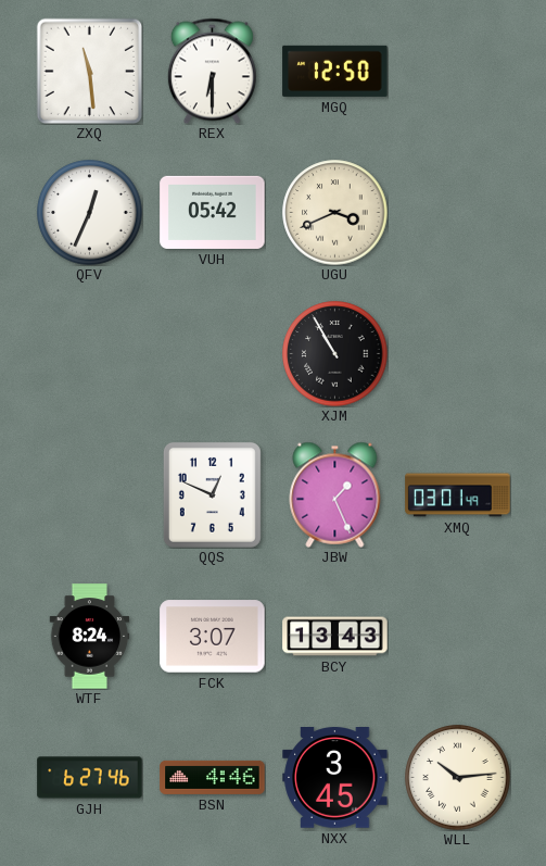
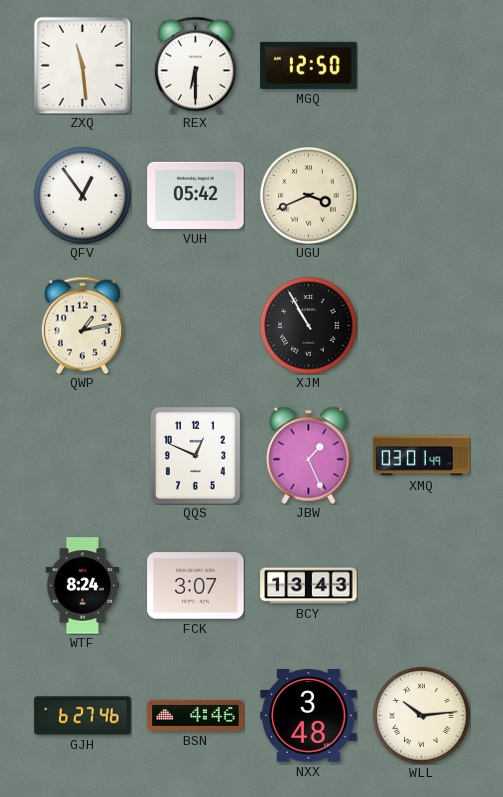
QFV: 12:34 -> 12:54
QWP: none -> 1:13
NXX: 3:45 -> 3:48
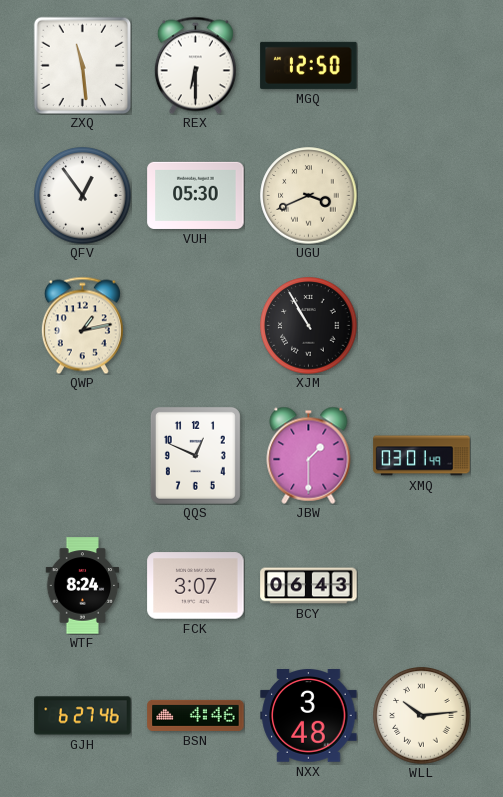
VUH: 05:42 -> 05:30
JBW: 1:26 -> 1:30
BCY: 13:43 -> 06:43
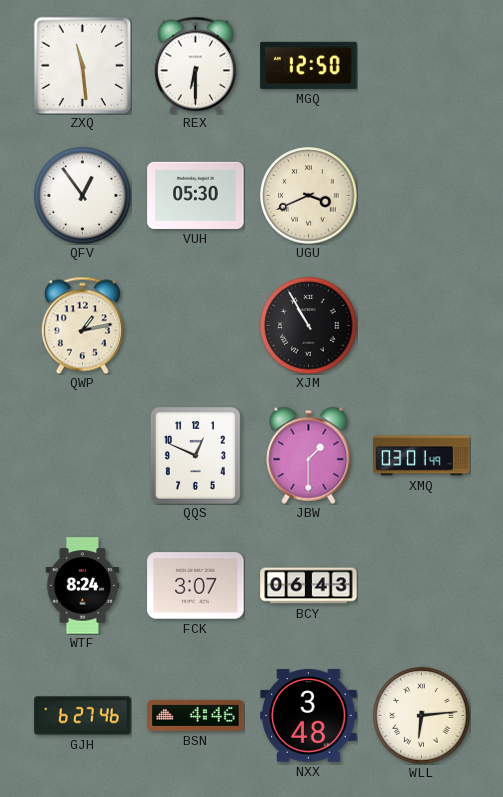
WLL: 10:14 -> 6:14
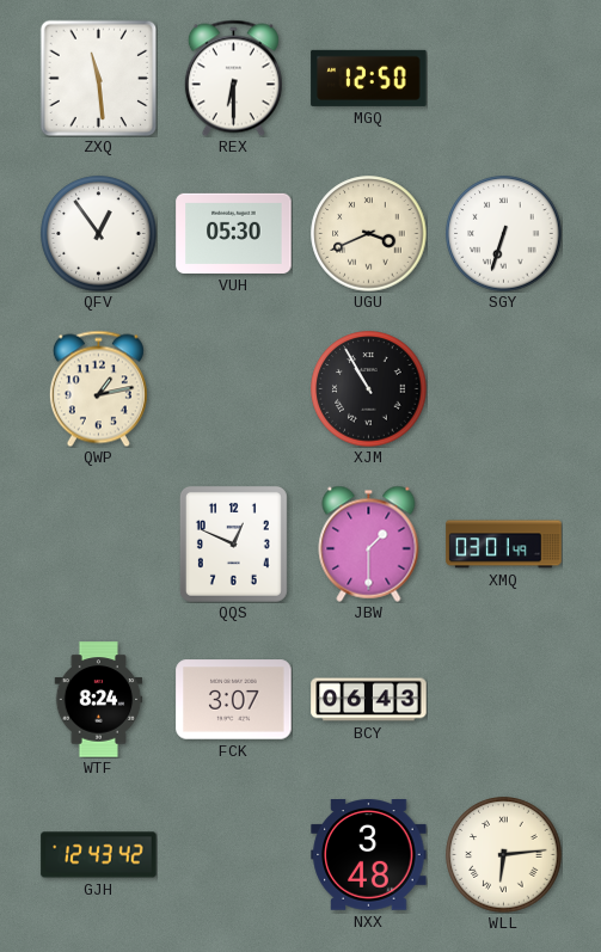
SGY: none -> 6:33
GJH: 6:27 -> 12:43
BSN: 4:46 -> none
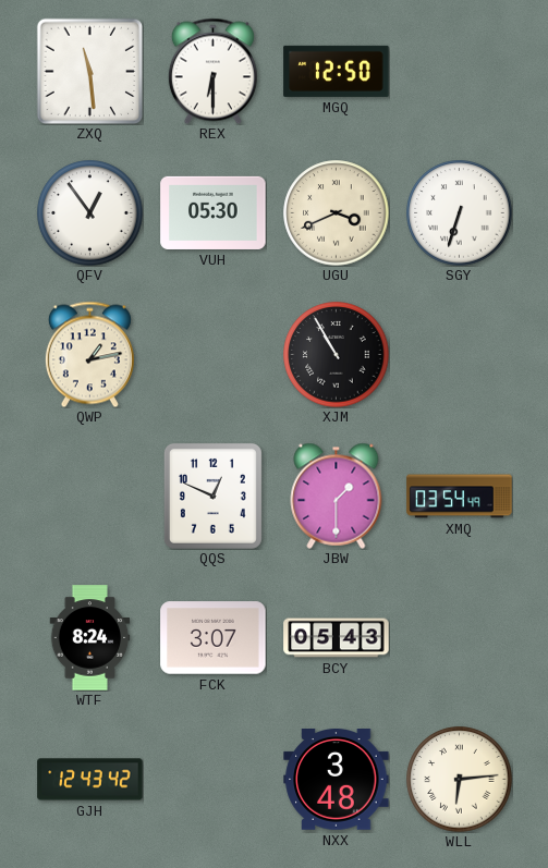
XMQ: 03:01 -> 03:54
BCY: 06:43 -> 05:43
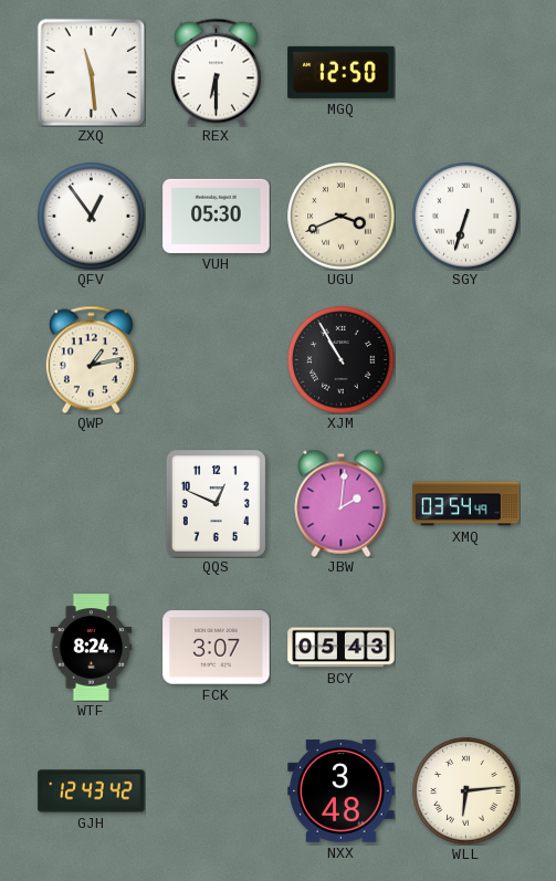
JBW: 1:30 -> 2:01
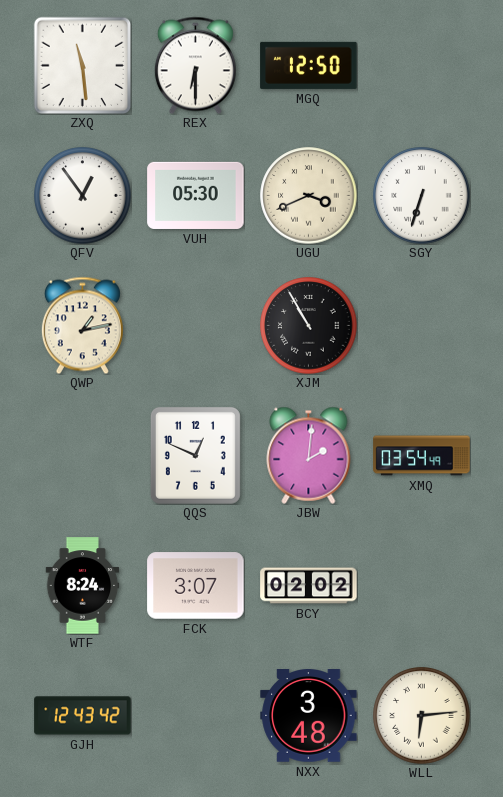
BCY: 05:43 -> 02:02
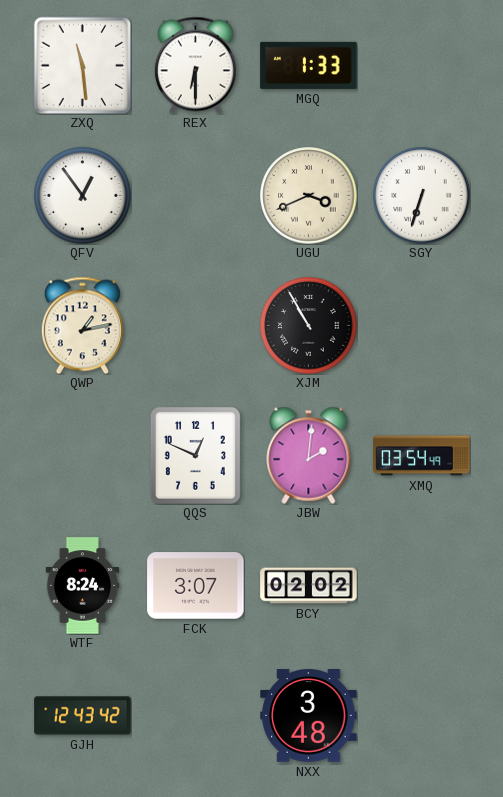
MGQ: 12:50 -> 1:33
VUH: 05:30 -> none
WLL: 6:14 -> none
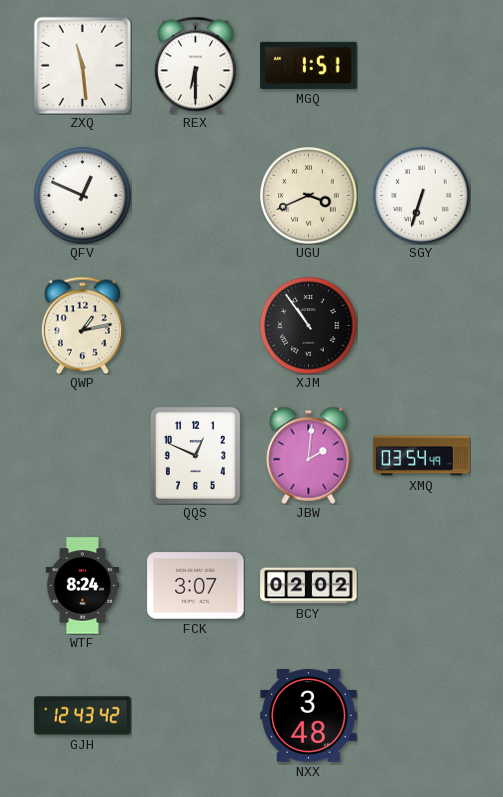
MGQ: 1:33 -> 1:51
QFV: 12:54 -> 12:49
XJM: 10:55 -> 10:54
